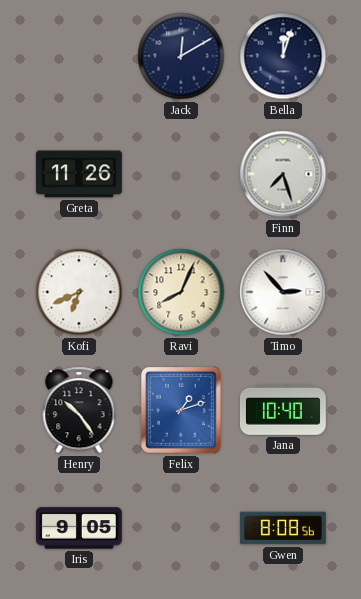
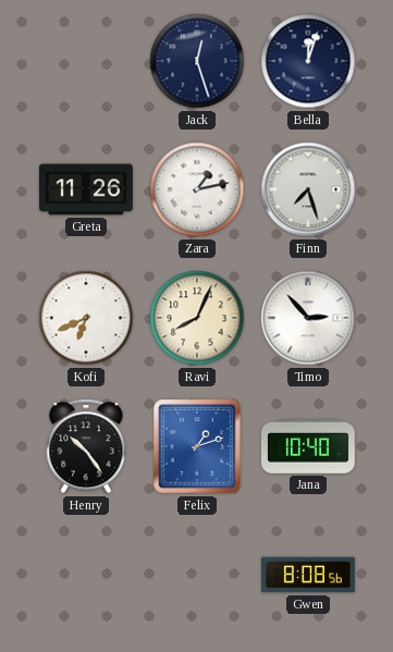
Jack: 12:10 -> 12:27
Zara: none -> 1:13
Iris: 9:05 -> none
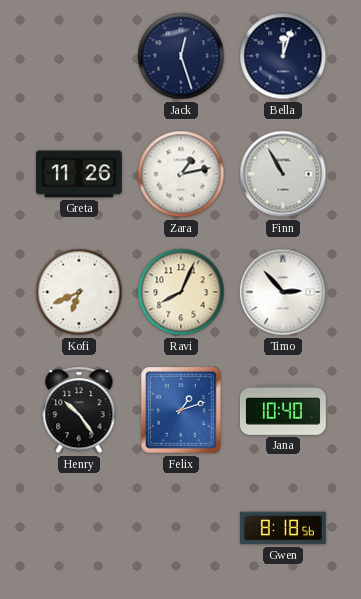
Finn: 7:27 -> 10:55
Gwen: 8:08 -> 8:18
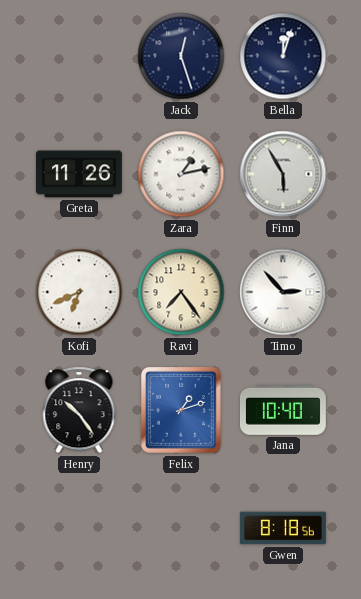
Finn: 10:55 -> 5:55
Ravi: 8:04 -> 7:24
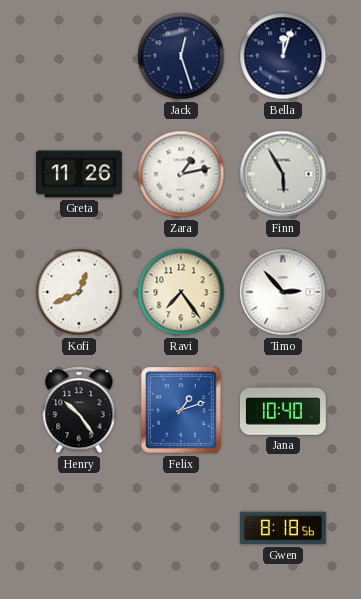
Kofi: 6:41 -> 12:41
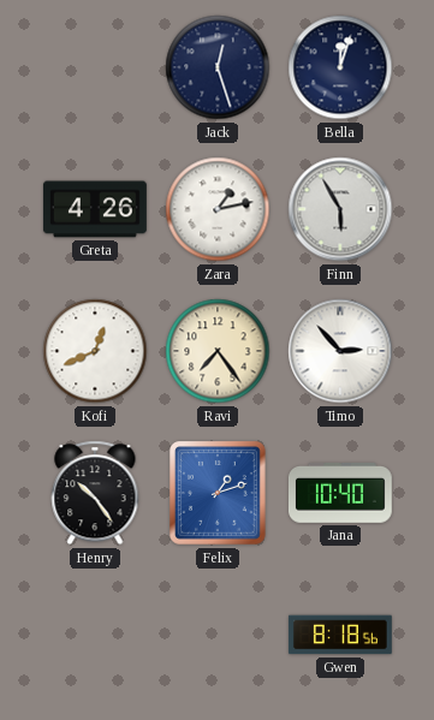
Greta: 11:26 -> 4:26
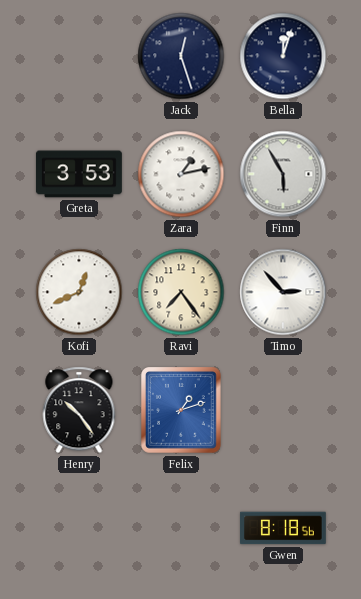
Greta: 4:26 -> 3:53
Jana: 10:40 -> none
